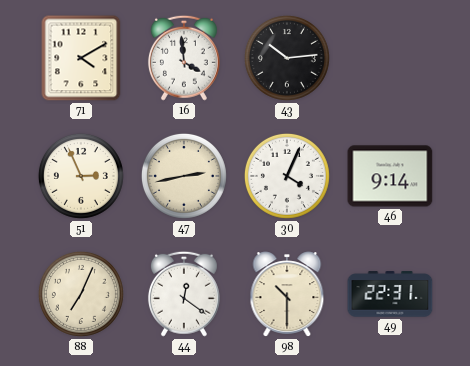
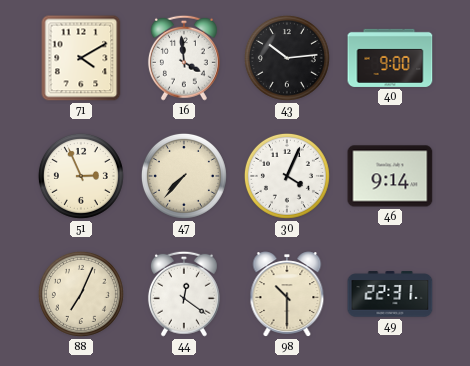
40: none -> 9:00
47: 2:43 -> 7:37
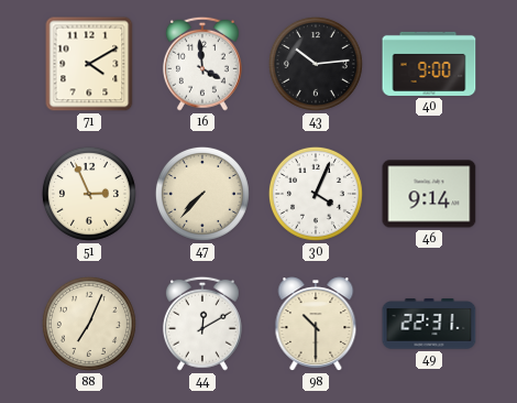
44: 12:21 -> 12:10
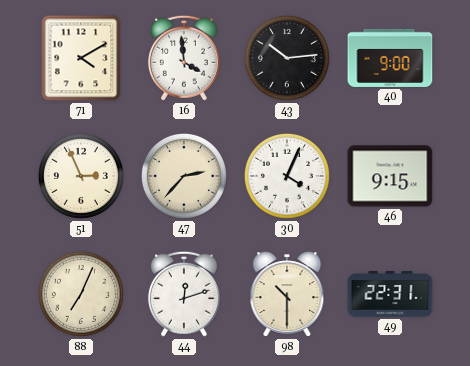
47: 7:37 -> 2:37
46: 9:14 -> 9:15
44: 12:10 -> 12:12
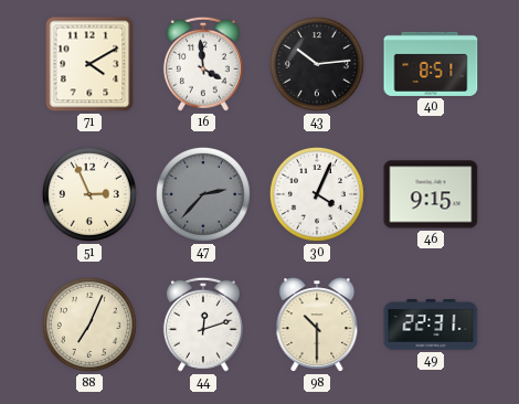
40: 9:00 -> 8:51
47 dial: cream -> grey
